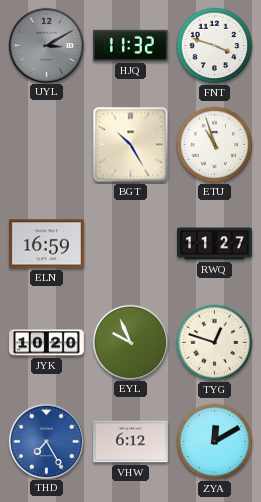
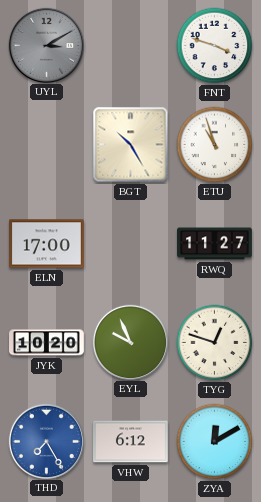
HJQ: 11:32 -> none
ELN: 16:59 -> 17:00
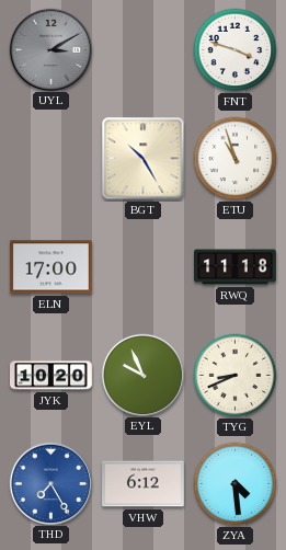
RWQ: 11:27 -> 11:18
TYG: 12:48 -> 8:41
ZYA: 12:10 -> 4:29
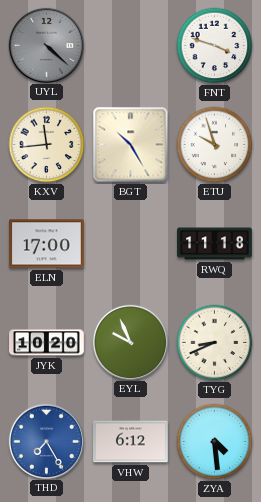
UYL: 3:10 -> 4:22
KXV: none -> 11:44
ETU: 10:57 -> 9:57
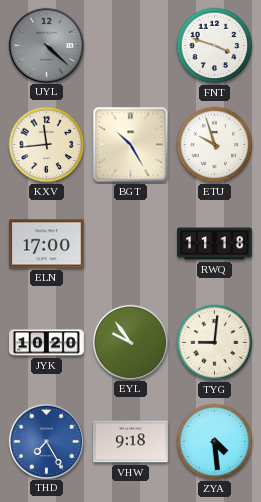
EYL: 9:56 -> 9:54
TYG: 8:41 -> 9:01
VHW: 6:12 -> 9:18
